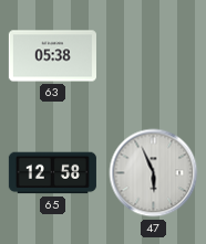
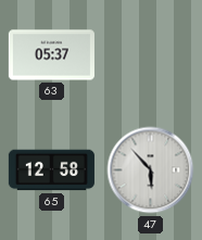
63: 05:38 -> 05:37
47: 5:56 -> 5:53
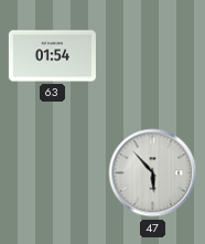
63: 05:37 -> 01:54
65: 12:58 -> none
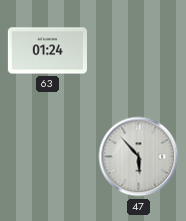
63: 01:54 -> 01:24
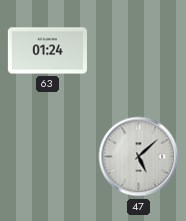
47: 5:53 -> 5:08
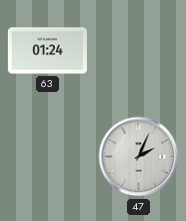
47: 5:08 -> 2:04
